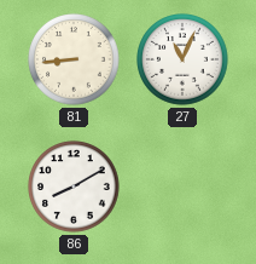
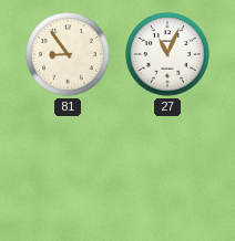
81: 8:44 -> 8:54
86: 8:10 -> none
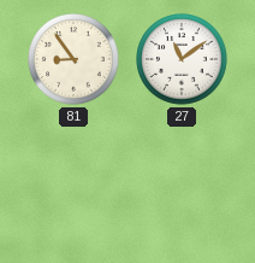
27: 11:04 -> 11:09
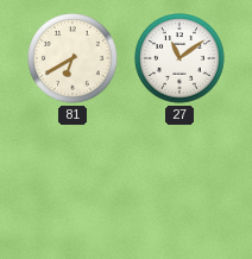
81: 8:54 -> 6:40
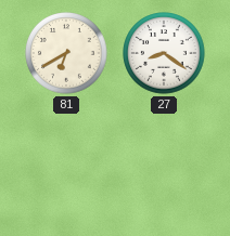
27: 11:09 -> 8:21
